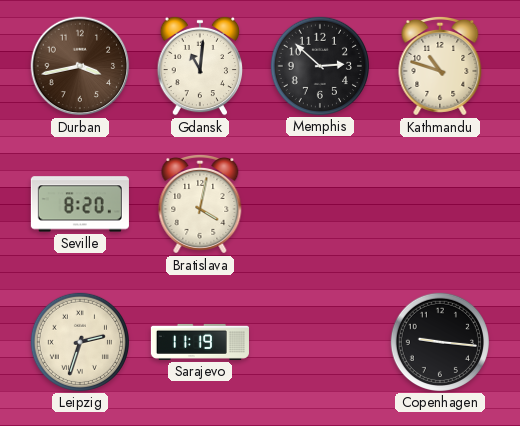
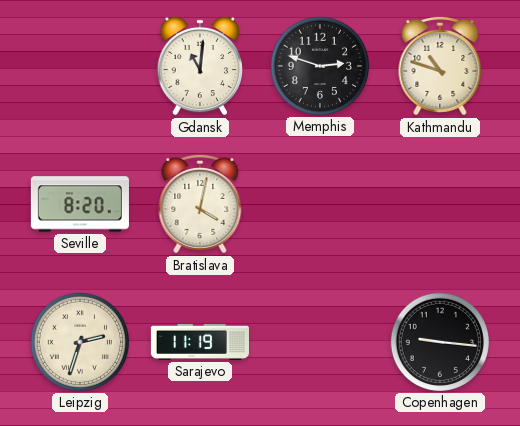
Durban: 3:43 -> none
Memphis: 2:52 -> 2:48
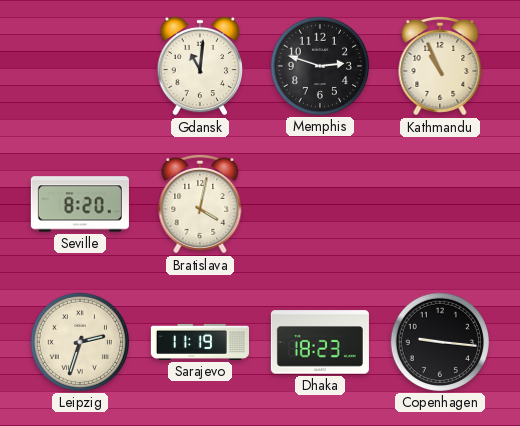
Kathmandu: 10:48 -> 10:56
Dhaka: none -> 18:23
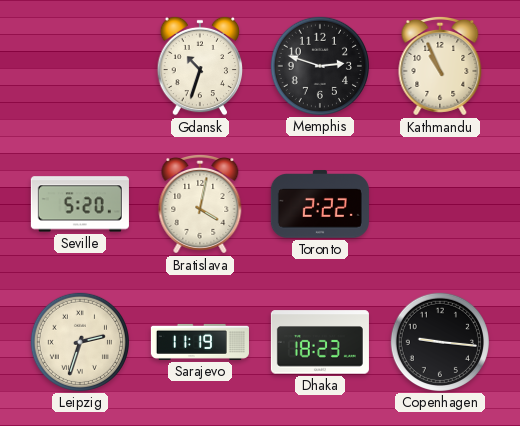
Gdansk: 11:01 -> 10:33
Seville: 8:20 -> 5:20
Toronto: none -> 2:22
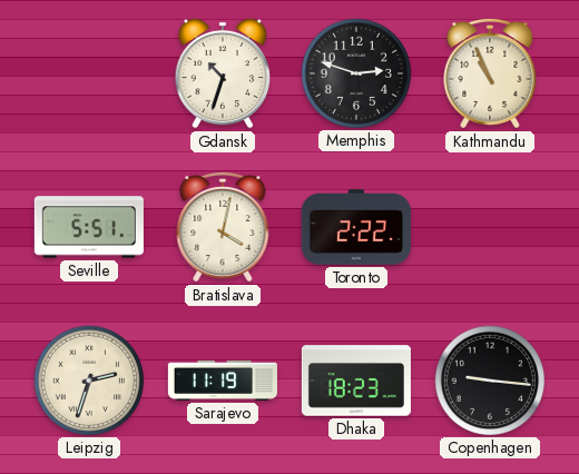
Seville: 5:20 -> 5:51
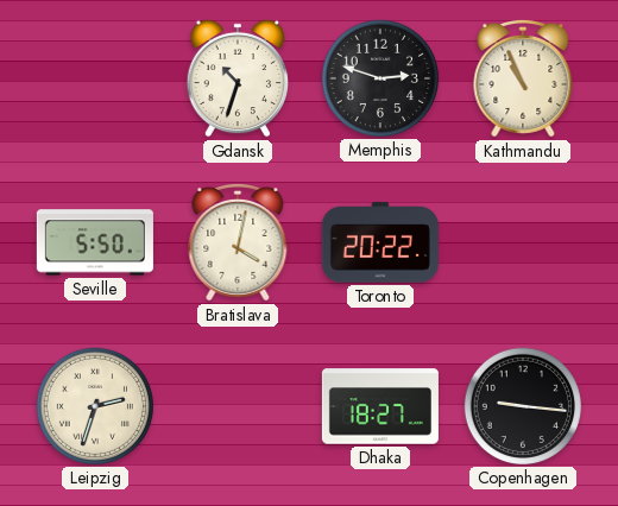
Seville: 5:51 -> 5:50
Toronto: 2:22 -> 20:22
Sarajevo: 11:19 -> none
Dhaka: 18:23 -> 18:27
